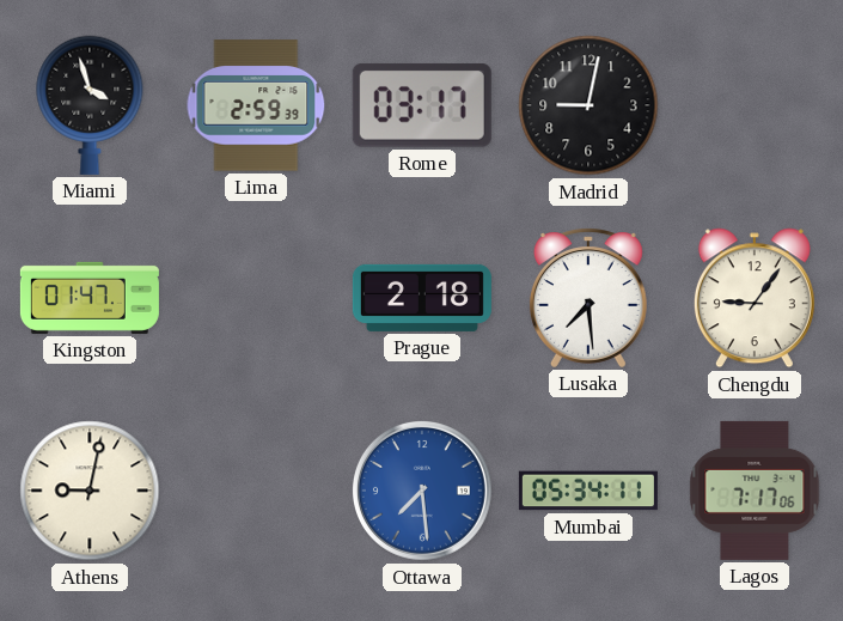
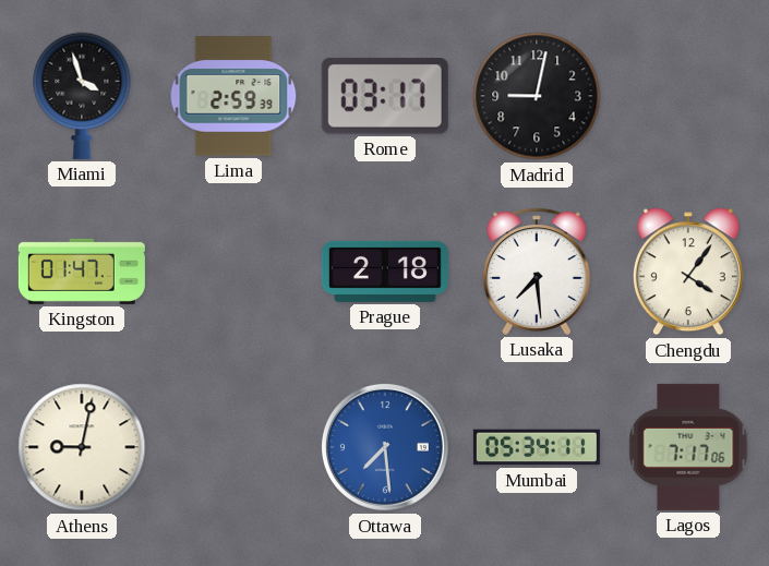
Chengdu: 9:06 -> 4:06
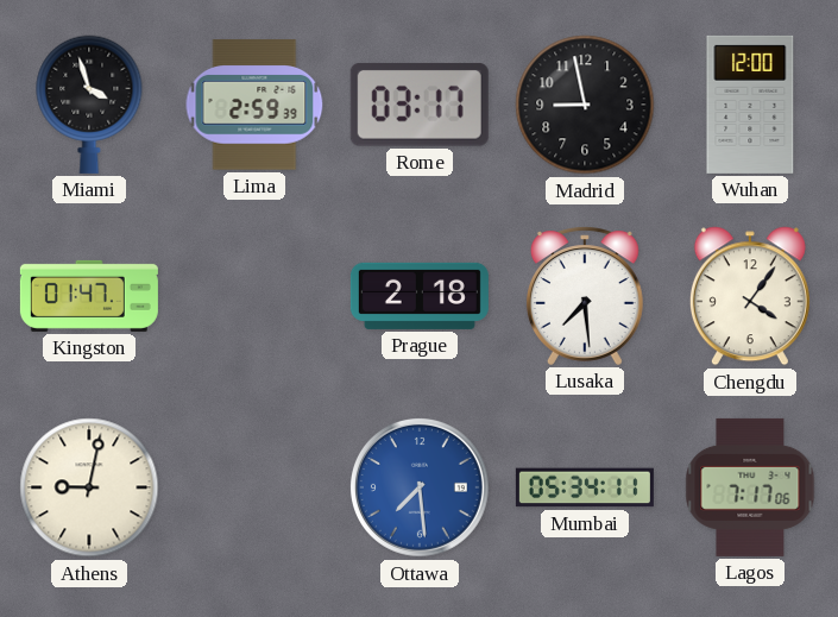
Madrid: 9:02 -> 8:58
Wuhan: none -> 12:00
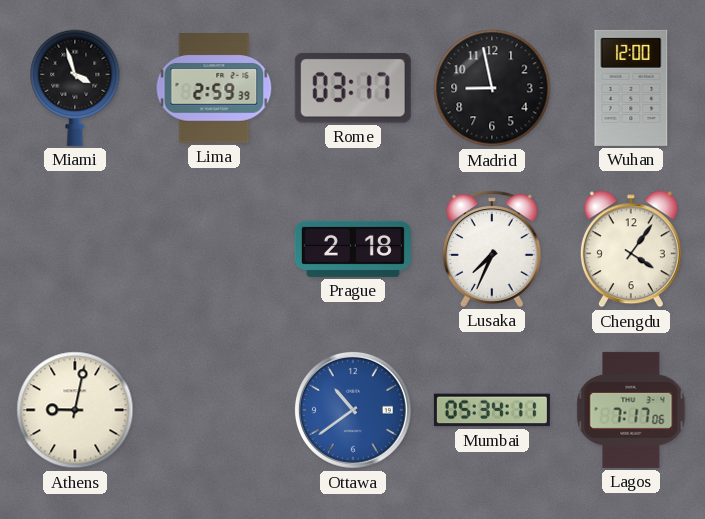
Kingston: 01:47 -> none
Lusaka: 7:29 -> 7:34
Ottawa: 7:29 -> 10:39
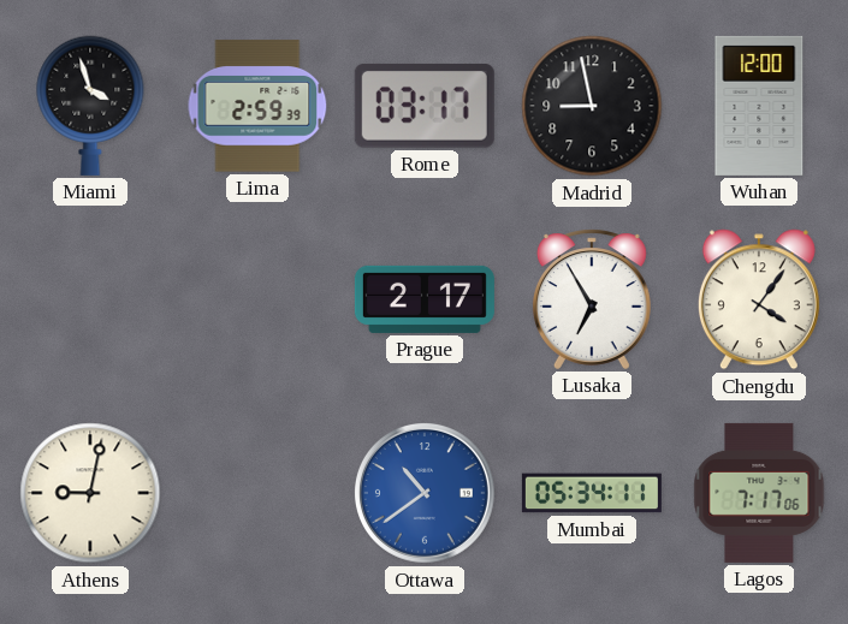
Prague: 2:18 -> 2:17
Lusaka: 7:34 -> 6:55
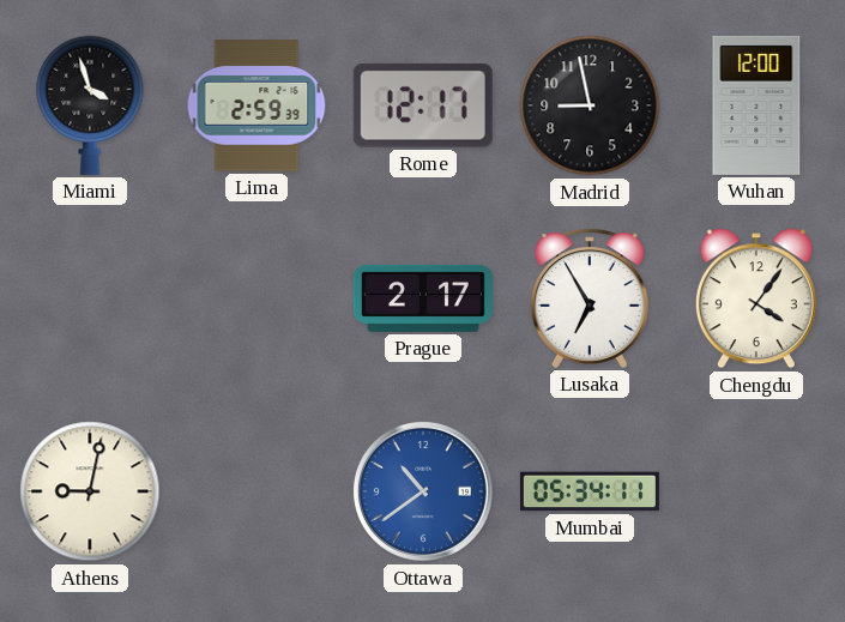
Rome: 03:17 -> 12:17
Lagos: 7:17 -> none
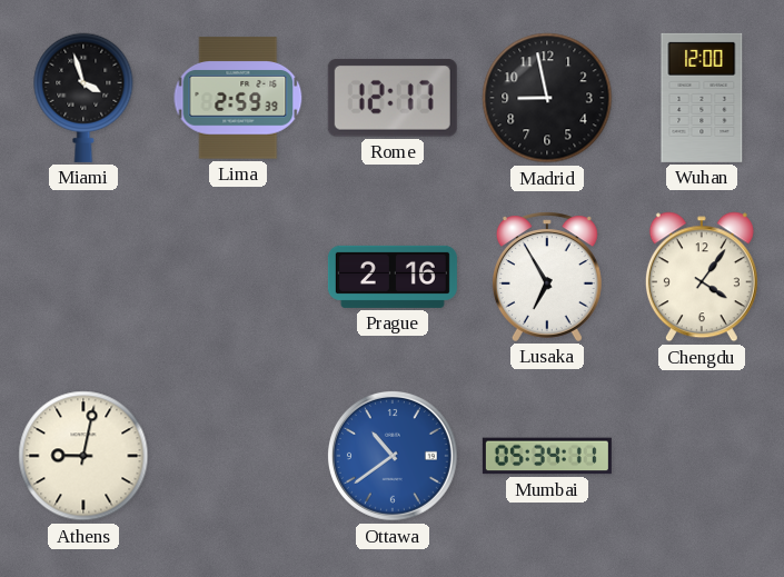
Prague: 2:17 -> 2:16
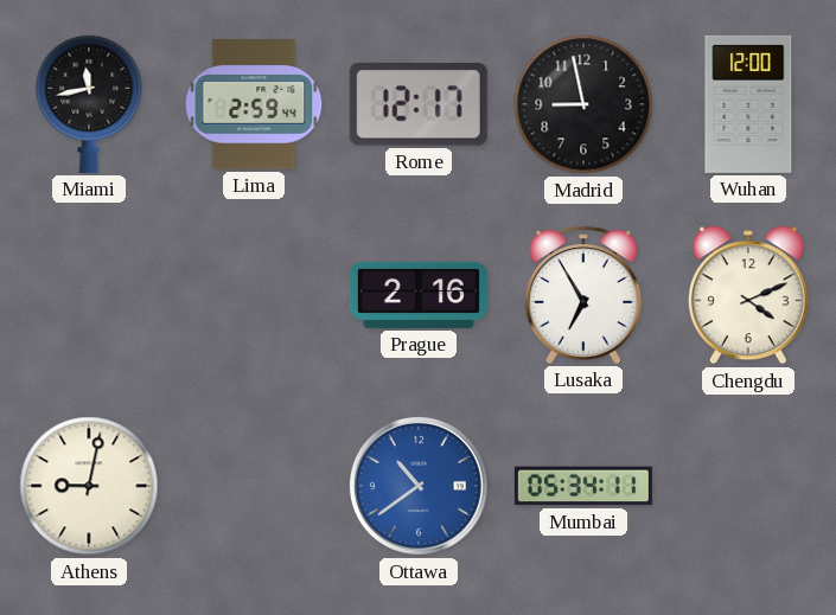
Miami: 3:57 -> 11:43
Lima: 2:59:39 -> 2:59:44
Chengdu: 4:06 -> 4:11
